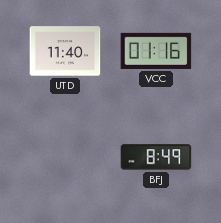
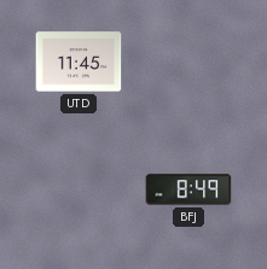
UTD: 11:40 -> 11:45
VCC: 01:16 -> none
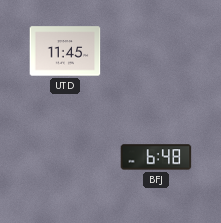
BFJ: 8:49 -> 6:48
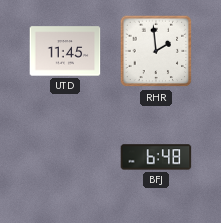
RHR: none -> 1:59
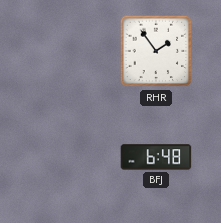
UTD: 11:45 -> none
RHR: 1:59 -> 1:54
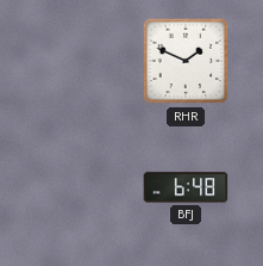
RHR: 1:54 -> 1:49
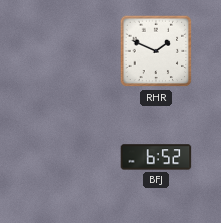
BFJ: 6:48 -> 6:52
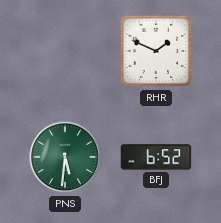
PNS: none -> 5:31
